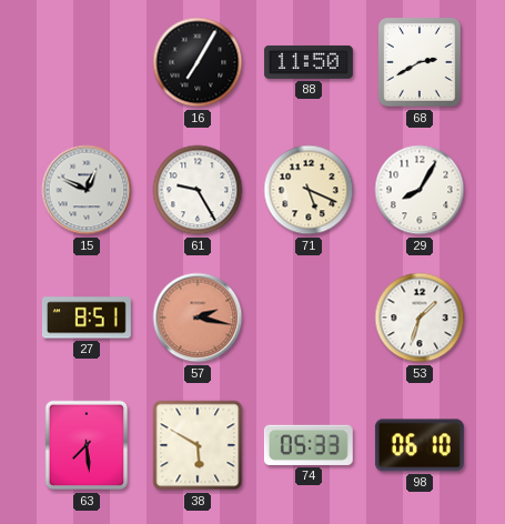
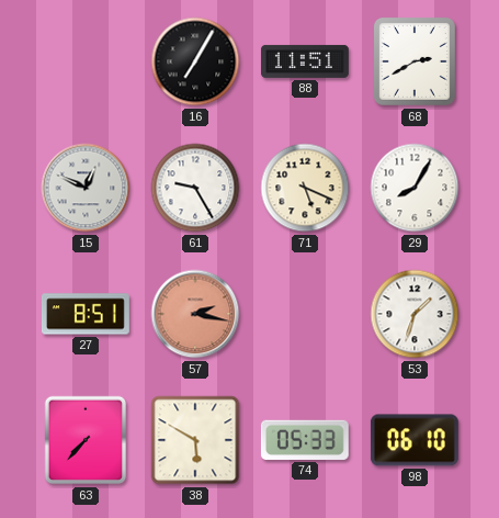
88: 11:50 -> 11:51
63: 7:29 -> 7:37
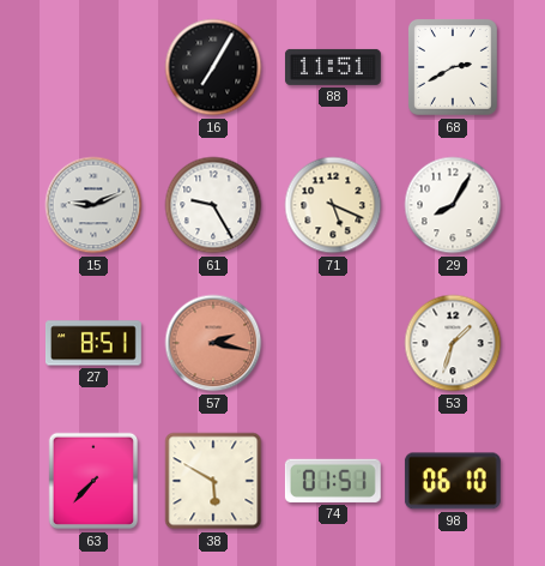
15: 12:49 -> 9:11
74: 05:33 -> 01:51
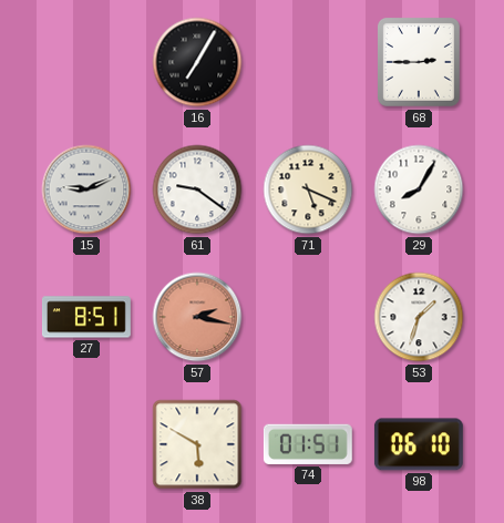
88: 11:51 -> none
68: 2:40 -> 2:45
61: 9:25 -> 9:21
63: 7:37 -> none
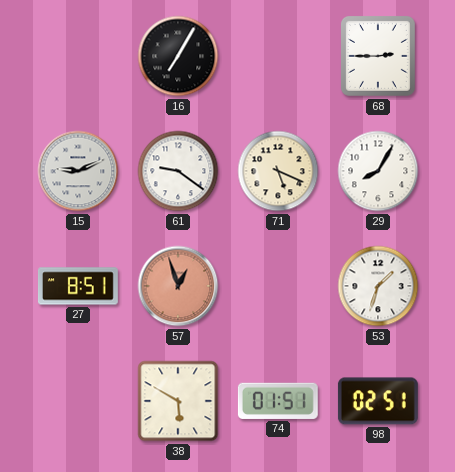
57: 2:17 -> 12:57
98: 06:10 -> 02:51
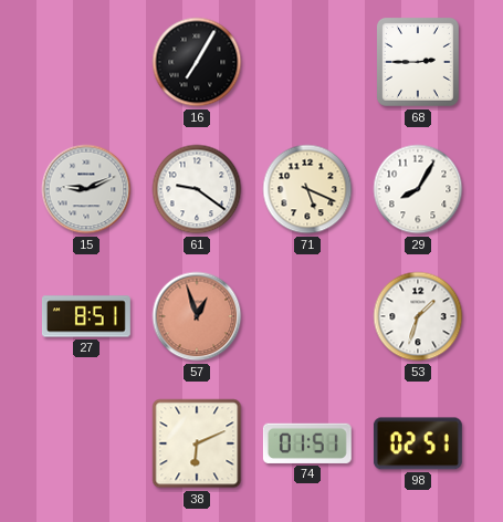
38: 5:50 -> 6:11
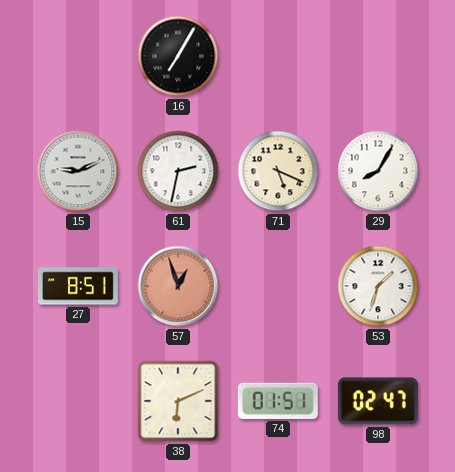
68: 2:45 -> none
61: 9:21 -> 2:32
98: 02:51 -> 02:47
